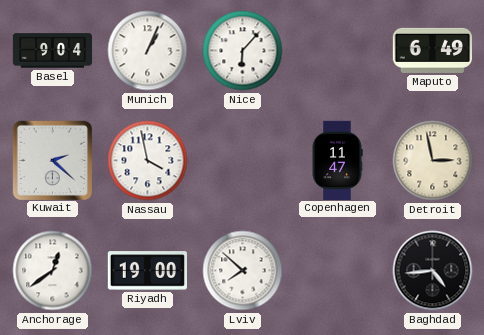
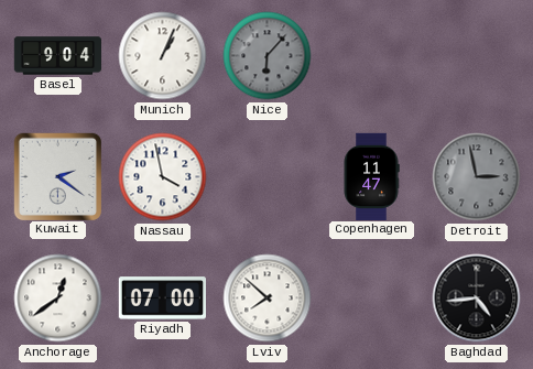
Nice dial: white -> grey
Maputo: 6:49 -> none
Kuwait: 2:22 -> 2:21
Detroit dial: cream -> grey
Riyadh: 19:00 -> 07:00
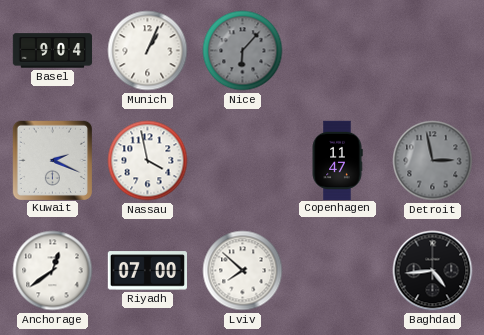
Kuwait: 2:21 -> 2:19
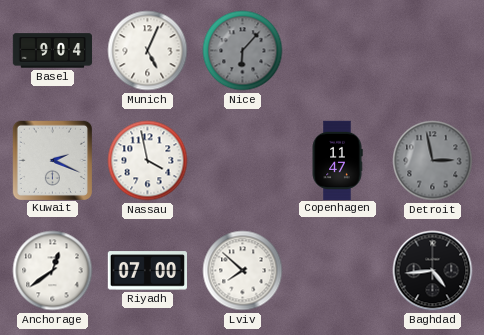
Munich: 1:04 -> 5:04
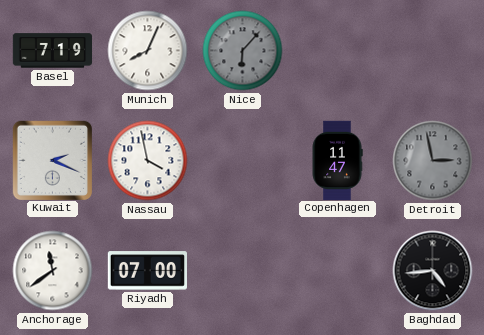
Basel: 9:04 -> 7:19
Munich: 5:04 -> 8:04
Anchorage: 12:39 -> 11:39
Lviv: 7:52 -> none
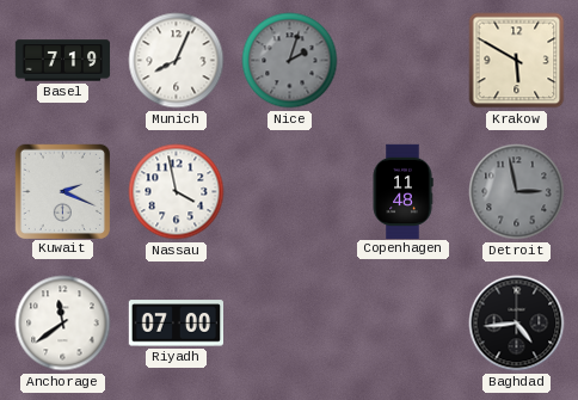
Nice: 6:07 -> 2:03
Krakow: none -> 5:50
Copenhagen: 11:47 -> 11:48
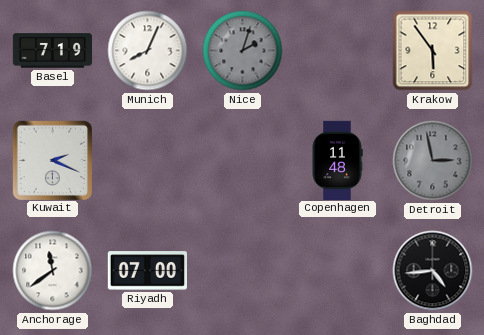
Krakow: 5:50 -> 5:54
Nassau: 3:58 -> none
